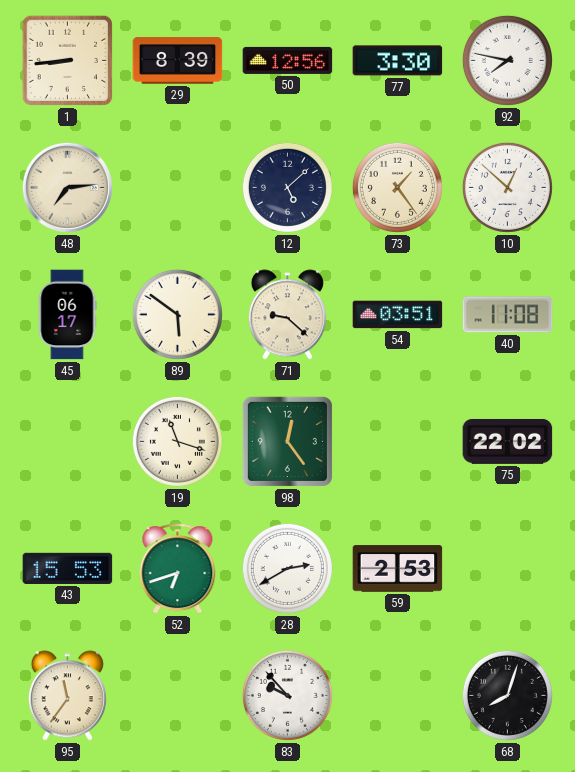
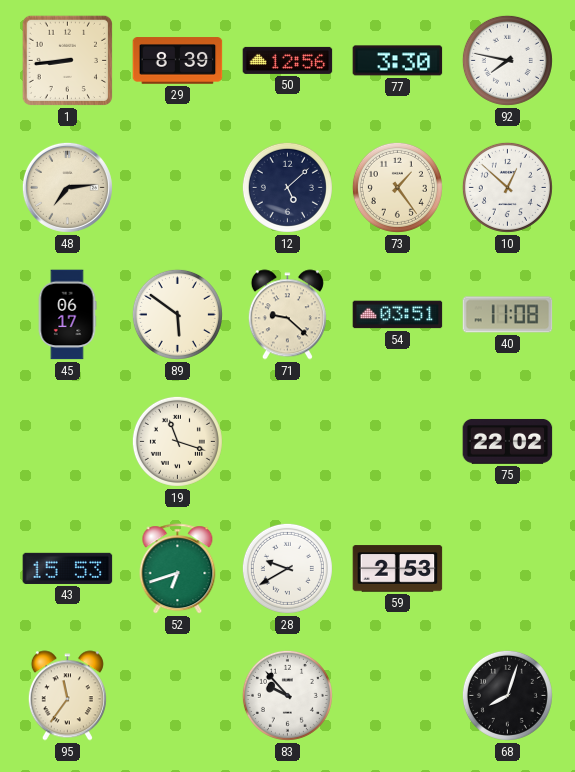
98: 12:24 -> none
28: 2:40 -> 9:40
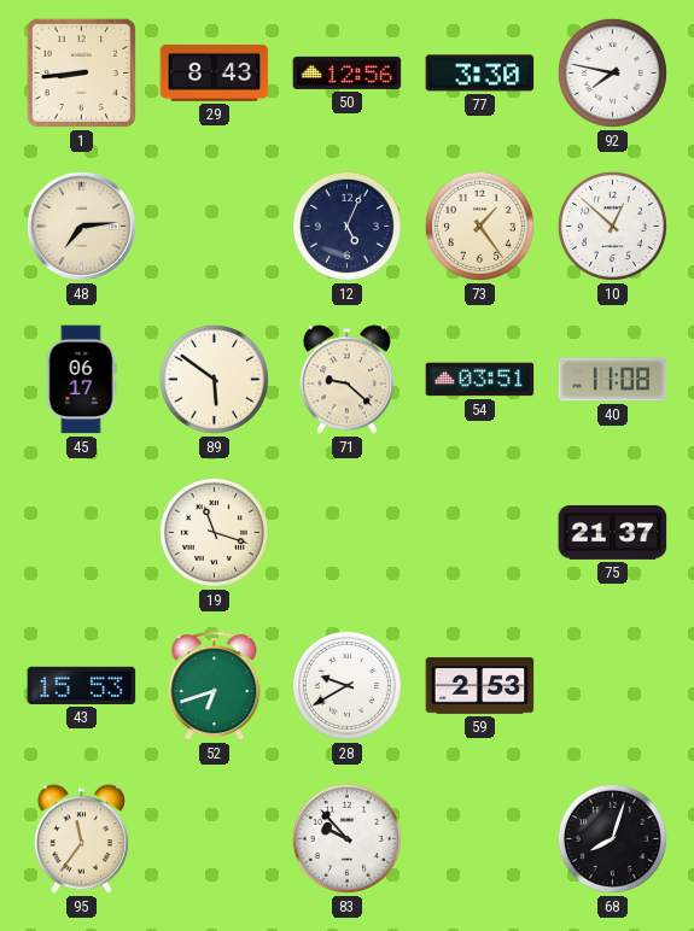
29: 8:39 -> 8:43
12: 5:08 -> 5:04
75: 22:02 -> 21:37
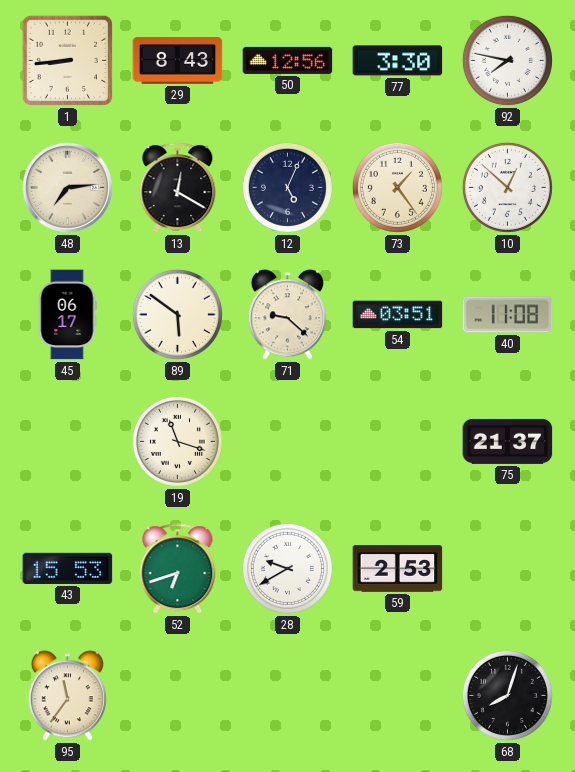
13: none -> 12:20
83: 9:53 -> none
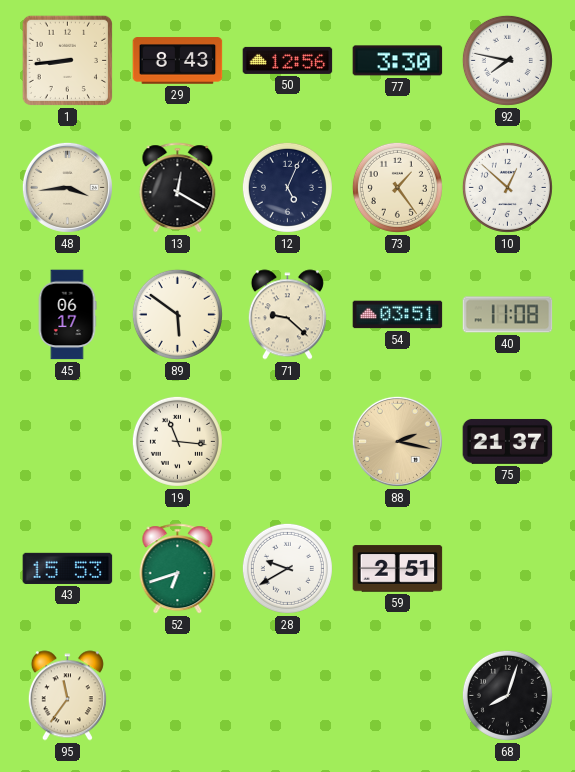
48: 7:14 -> 3:44
19: 11:18 -> 11:16
88: none -> 2:17
59: 2:53 -> 2:51
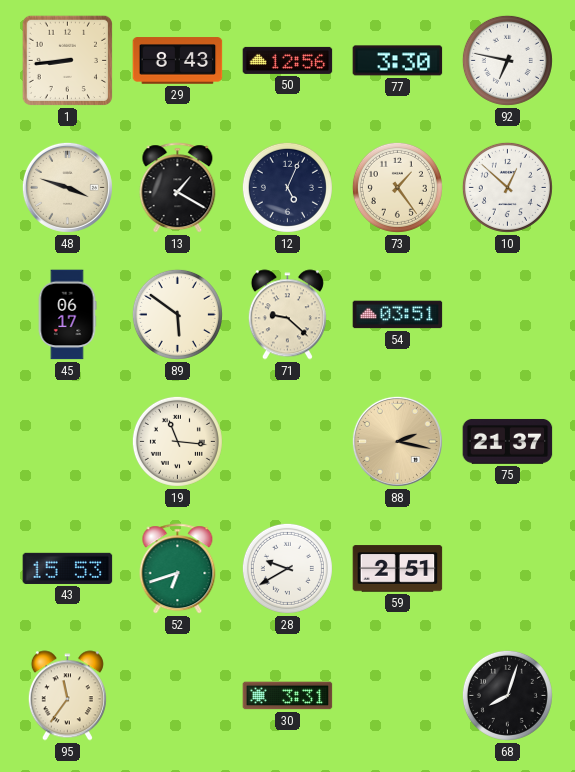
92: 7:47 -> 6:47
48: 3:44 -> 3:48
13: 12:20 -> 1:20
40: 11:08 -> none
30: none -> 3:31
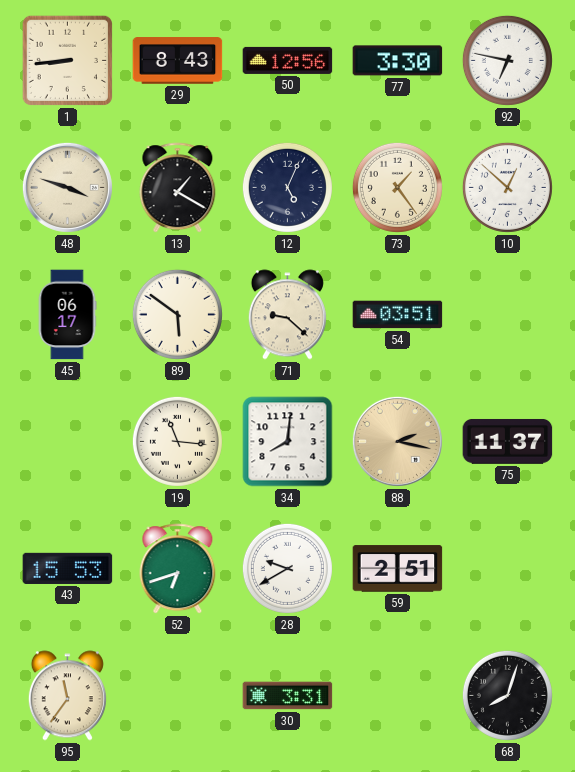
34: none -> 8:01
75: 21:37 -> 11:37
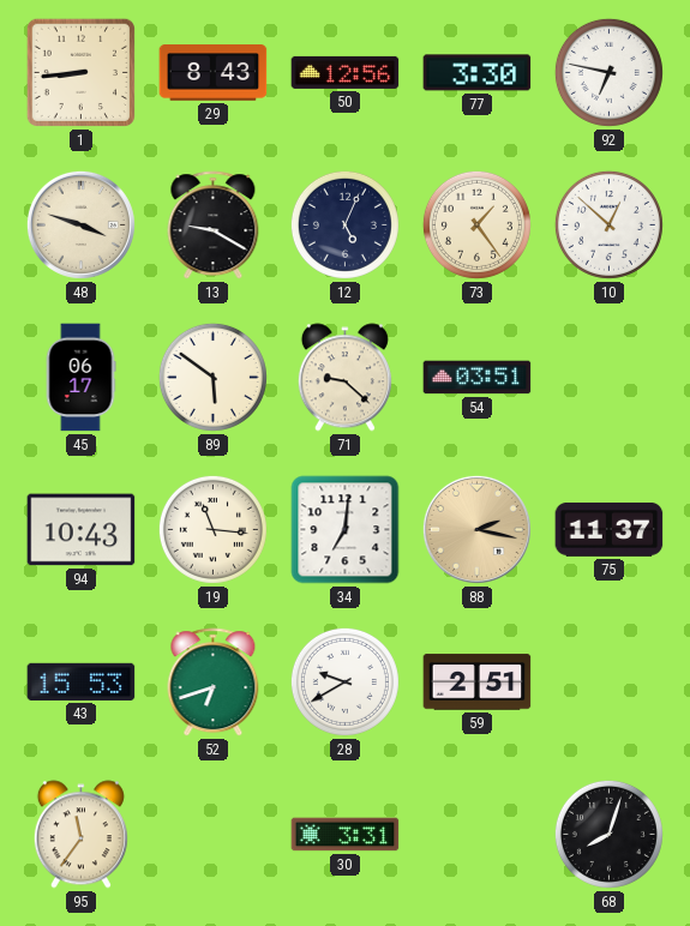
13: 1:20 -> 9:20
94: none -> 10:43
34: 8:01 -> 7:01
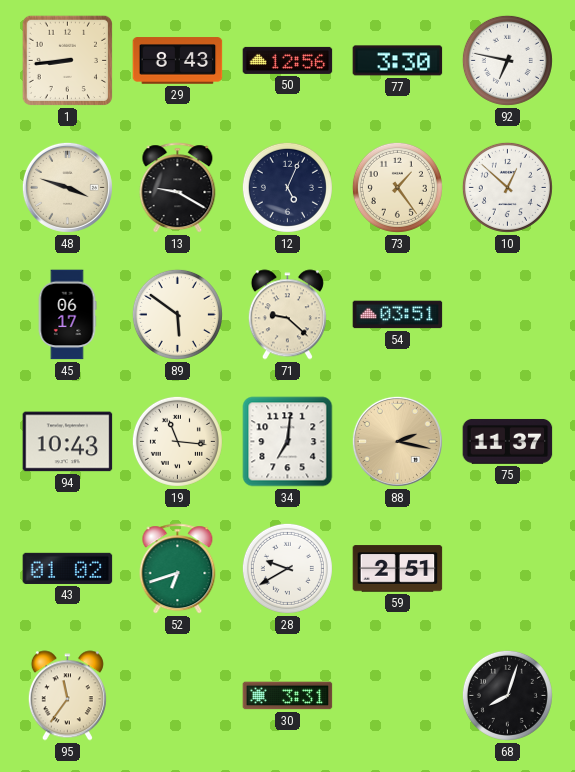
43: 15:53 -> 01:02
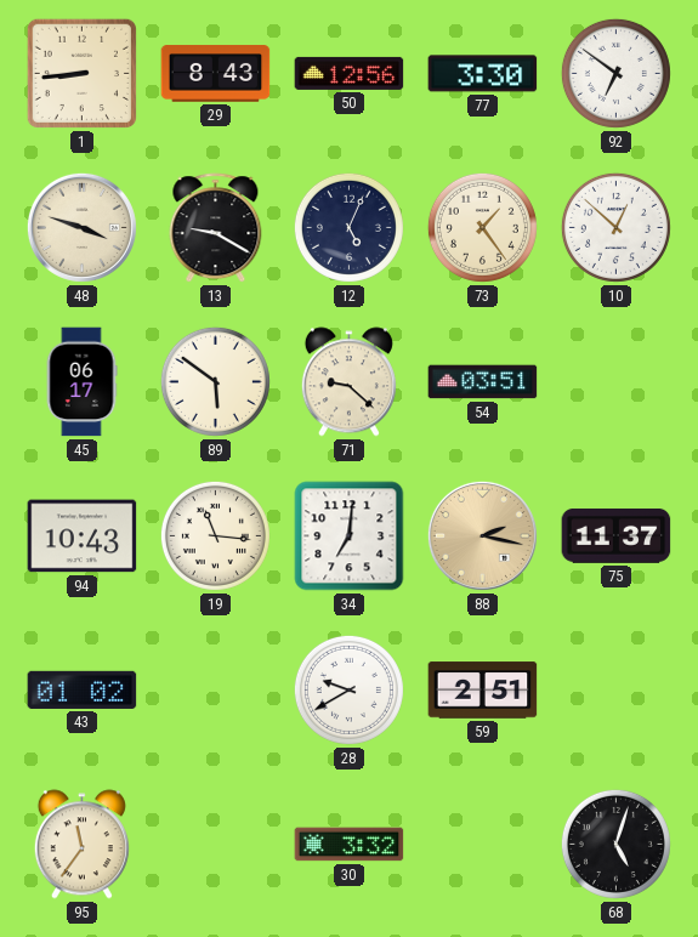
92: 6:47 -> 6:51
52: 6:42 -> none
30: 3:31 -> 3:32
68: 8:03 -> 5:03
